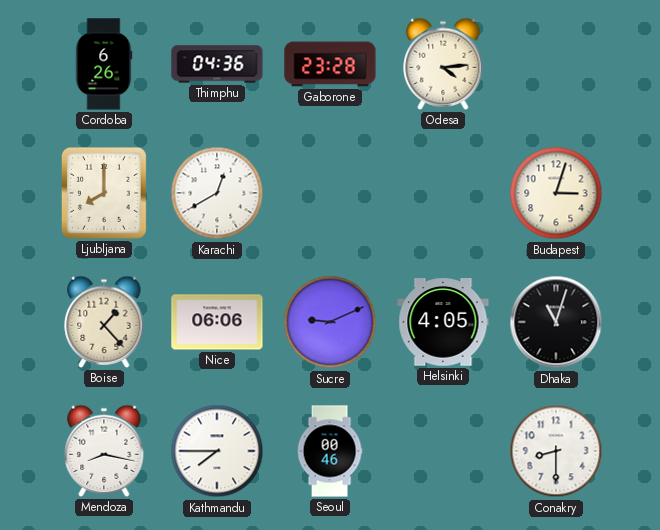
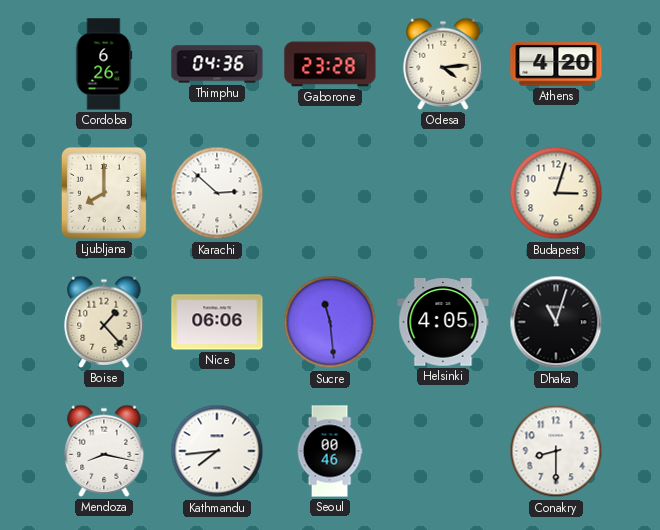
Athens: none -> 4:20
Karachi: 12:40 -> 2:52
Sucre: 9:11 -> 11:29
Kathmandu: 7:45 -> 7:44
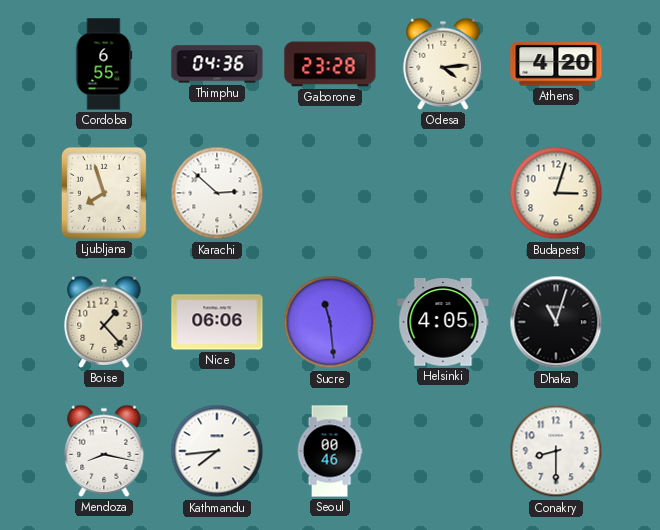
Cordoba: 6:26 -> 6:55
Ljubljana: 8:00 -> 7:57
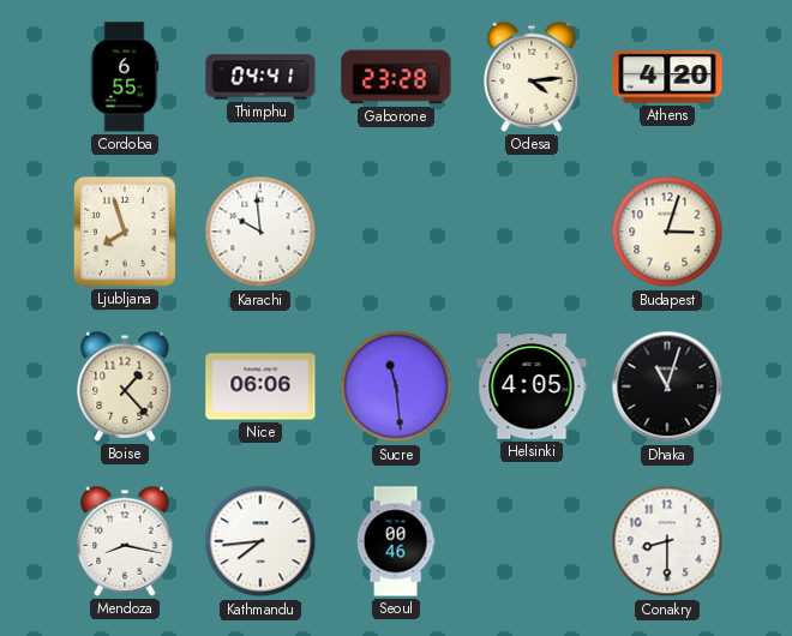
Thimphu: 04:36 -> 04:41
Karachi: 2:52 -> 9:59
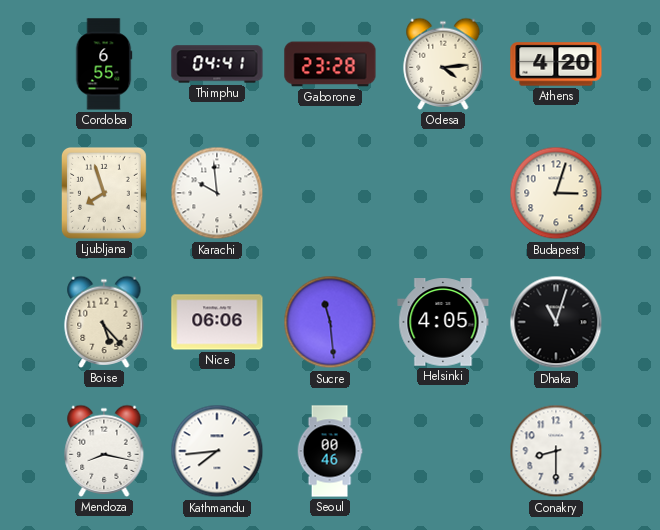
Boise: 1:23 -> 5:23
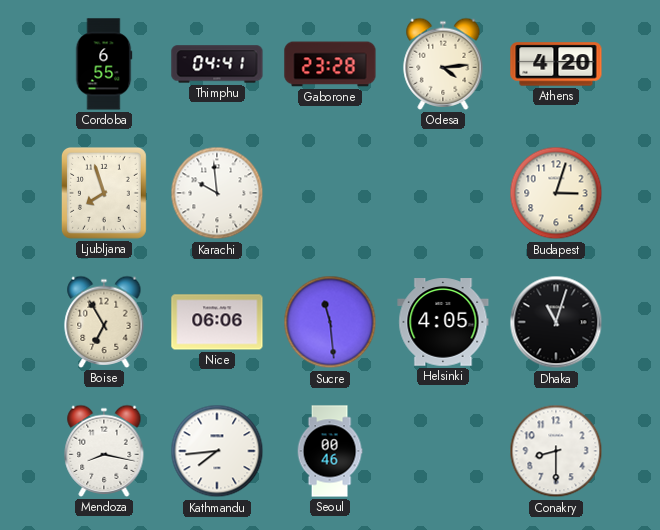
Boise: 5:23 -> 6:55
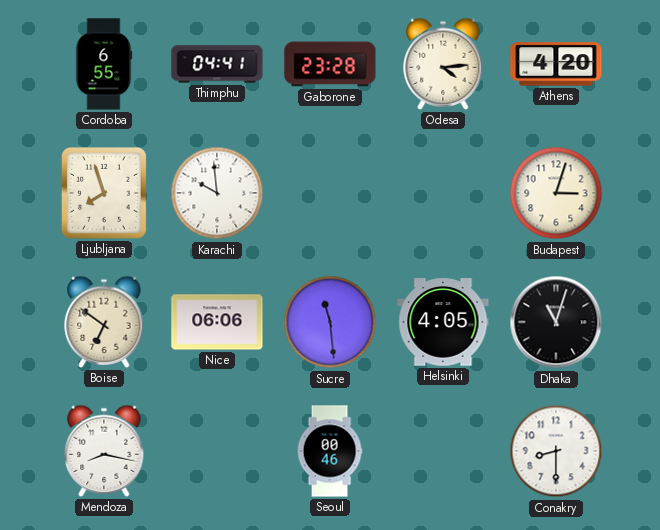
Boise: 6:55 -> 6:51
Kathmandu: 7:44 -> none
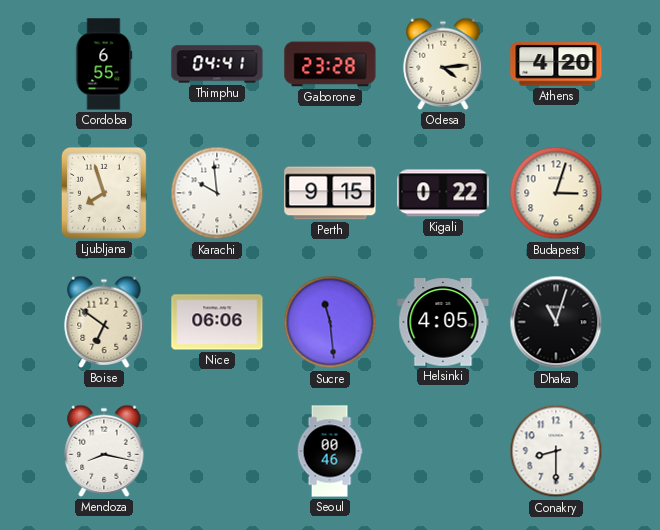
Perth: none -> 9:15
Kigali: none -> 0:22
